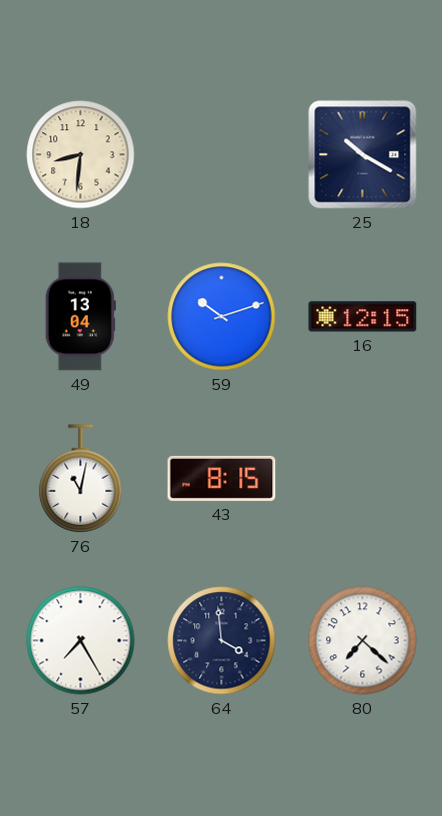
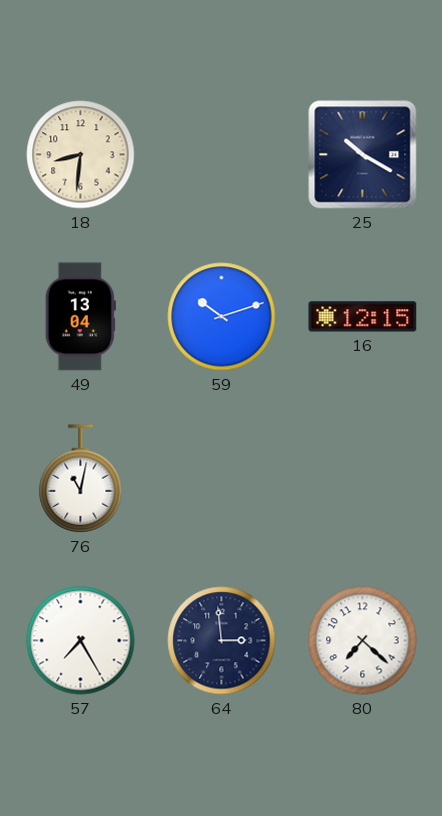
43: 8:15 -> none
64: 3:59 -> 2:59
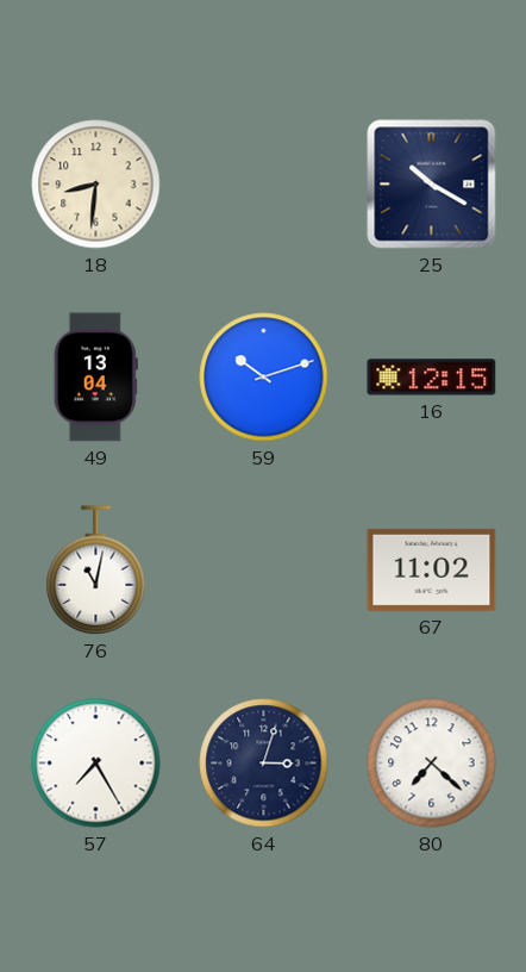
67: none -> 11:02
64: 2:59 -> 3:03
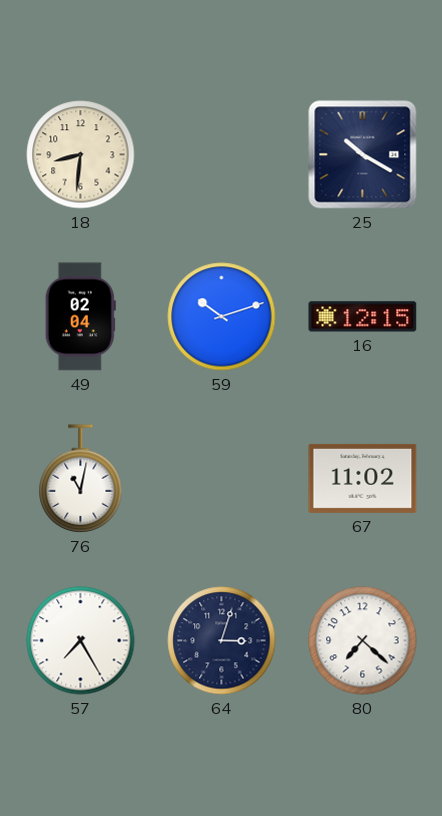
49: 13:04 -> 02:04
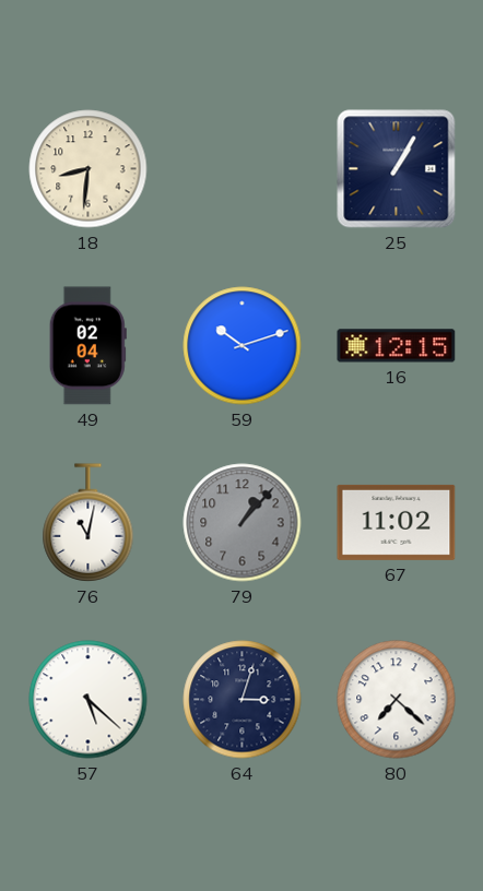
25: 10:20 -> 1:05
79: none -> 1:07
57: 7:25 -> 5:22
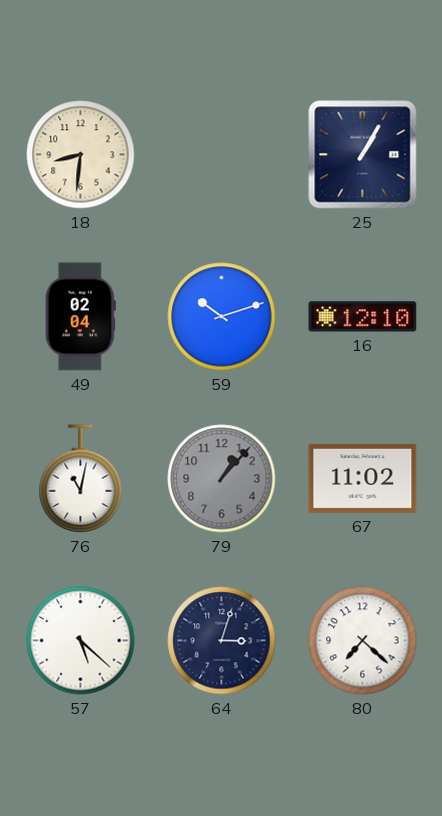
16: 12:15 -> 12:10
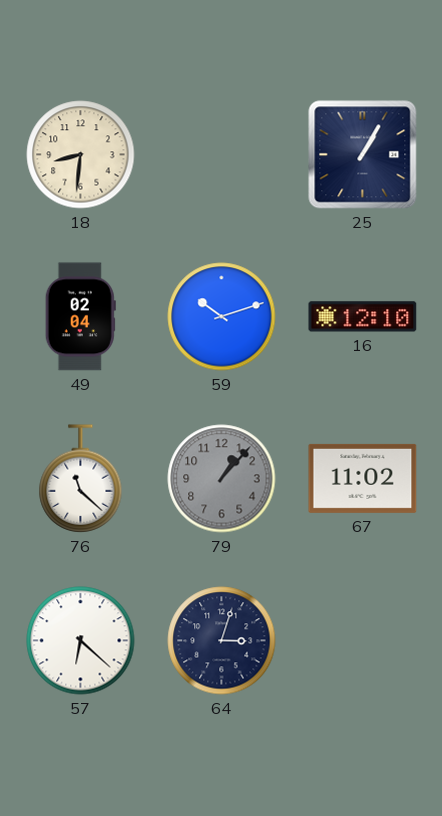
76: 11:02 -> 11:22
57: 5:22 -> 6:22
80: 7:22 -> none
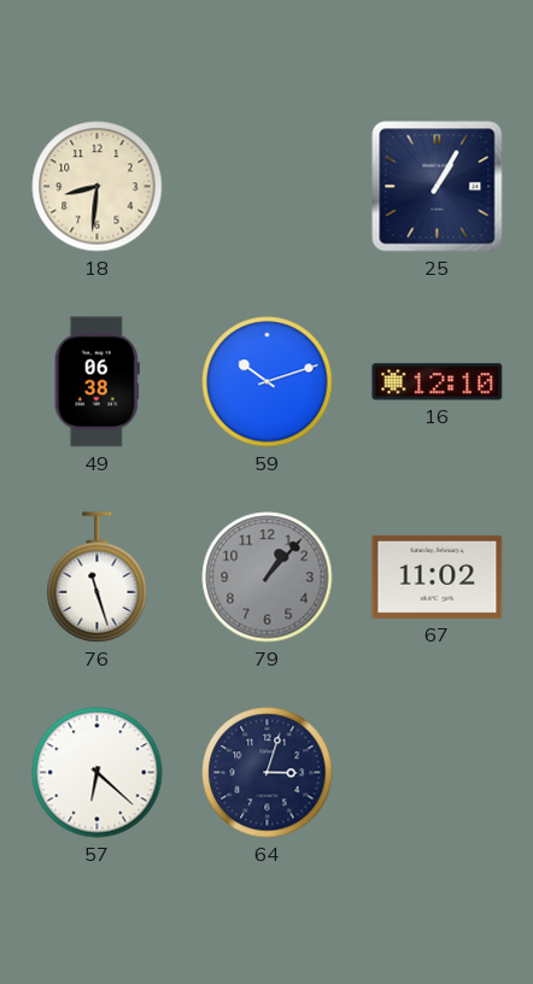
49: 02:04 -> 06:38
76: 11:22 -> 11:27
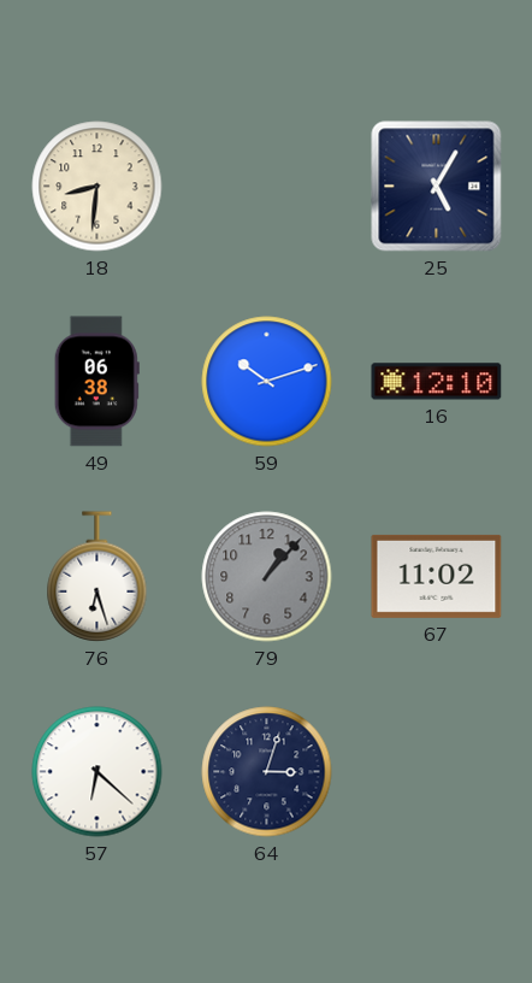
25: 1:05 -> 5:05
76: 11:27 -> 6:27
